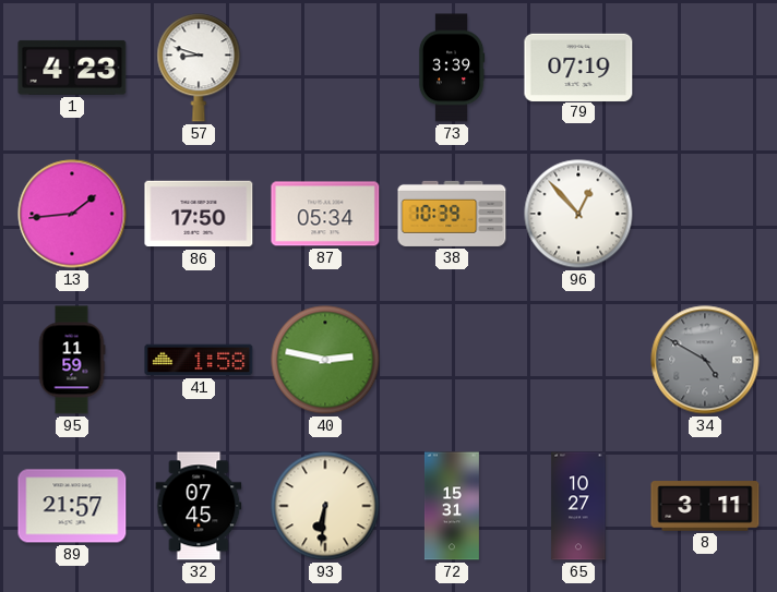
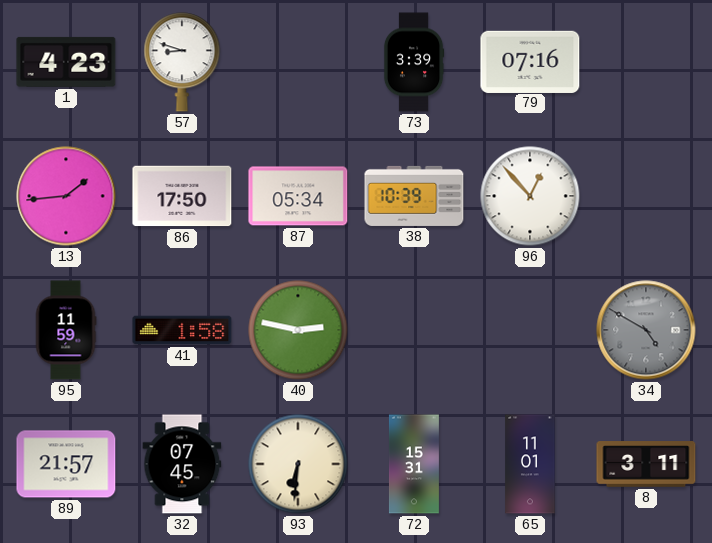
79: 07:19 -> 07:16
65: 10:27 -> 11:01
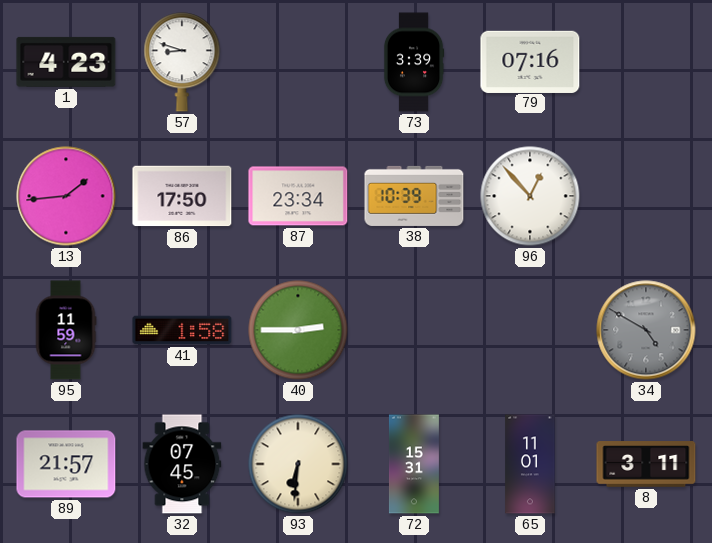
87: 05:34 -> 23:34
40: 2:47 -> 2:45
